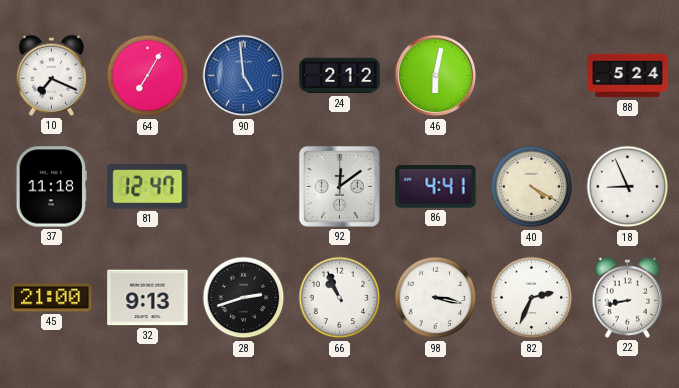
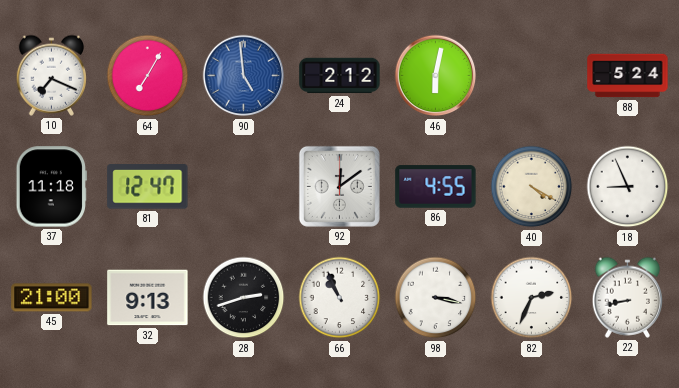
86: 4:41 -> 4:55
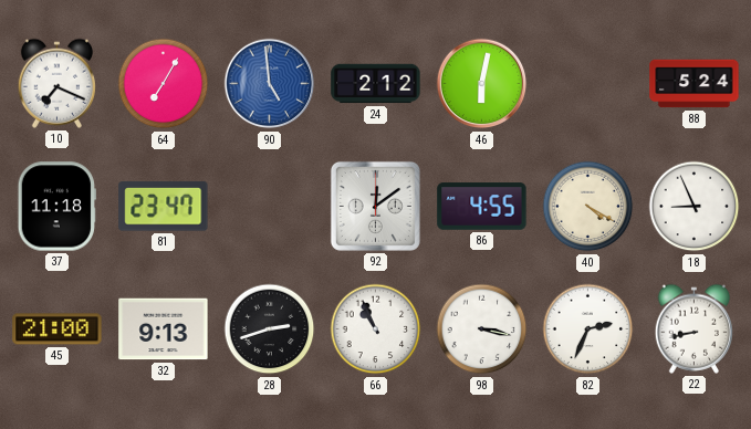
81: 12:47 -> 23:47
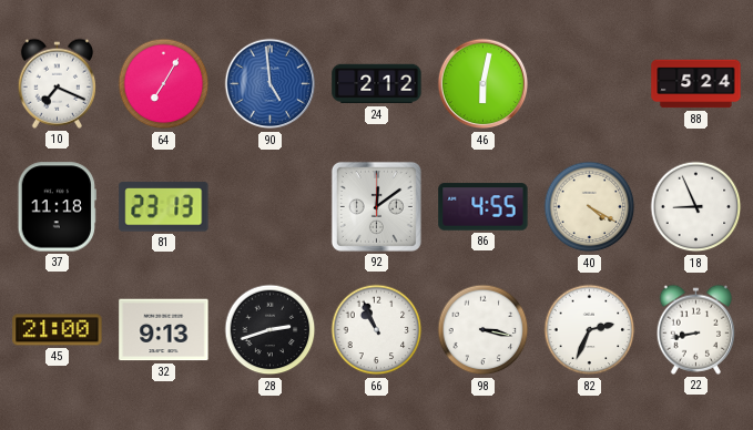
81: 23:47 -> 23:13
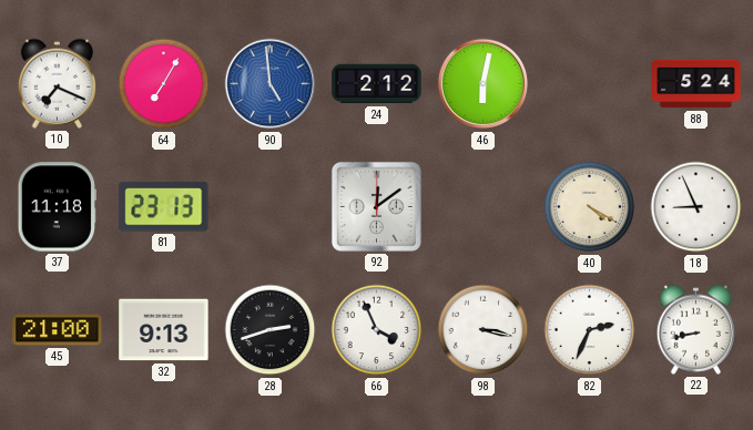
86: 4:55 -> none
66: 10:56 -> 3:56
